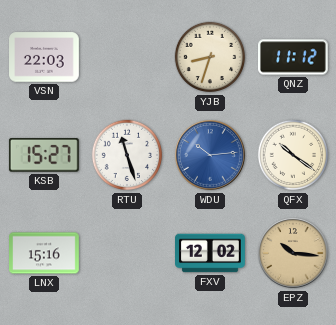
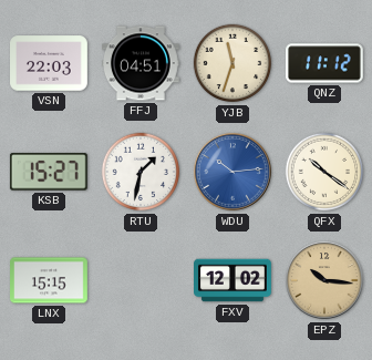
FFJ: none -> 04:51
YJB: 8:33 -> 11:33
RTU: 11:27 -> 1:32
LNX: 15:16 -> 15:15
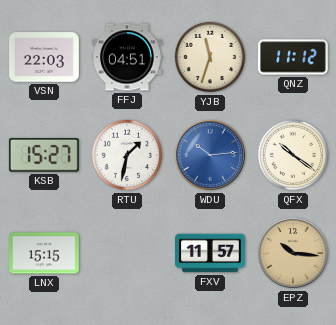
FXV: 12:02 -> 11:57
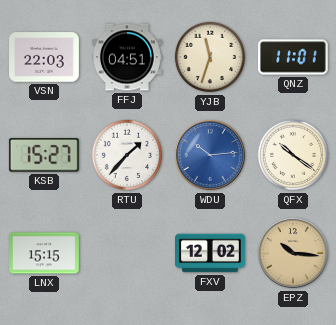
QNZ: 11:12 -> 11:01
RTU: 1:32 -> 1:37
FXV: 11:57 -> 12:02
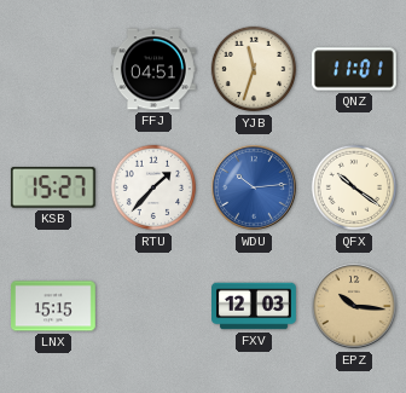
VSN: 22:03 -> none
FXV: 12:02 -> 12:03
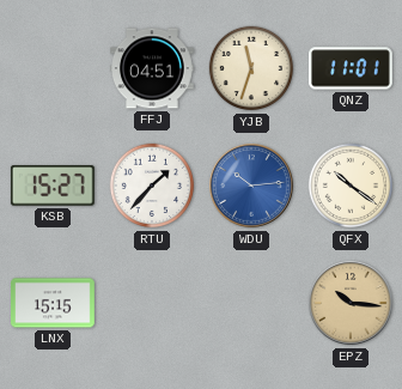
FXV: 12:03 -> none
